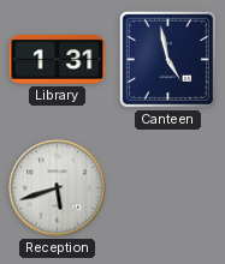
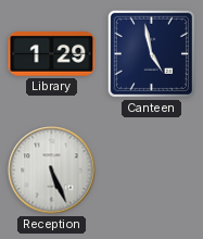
Library: 1:31 -> 1:29
Reception: 5:42 -> 5:26
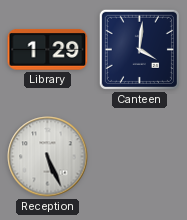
Canteen: 4:58 -> 4:01
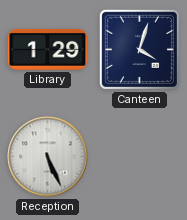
Canteen: 4:01 -> 4:03
